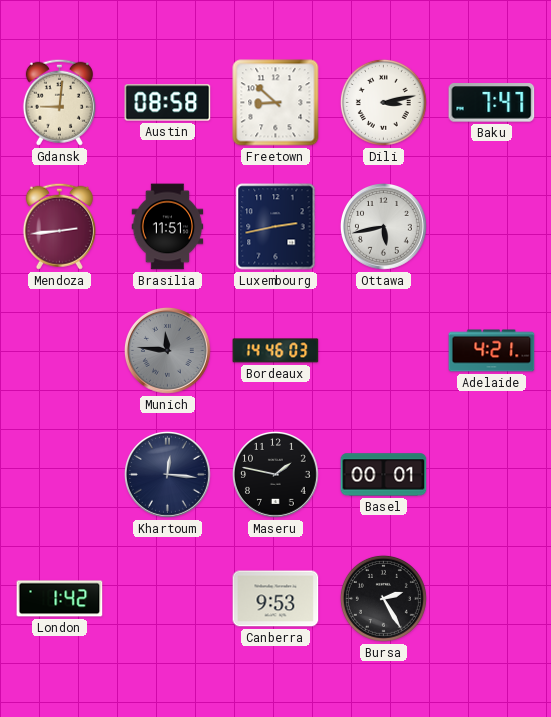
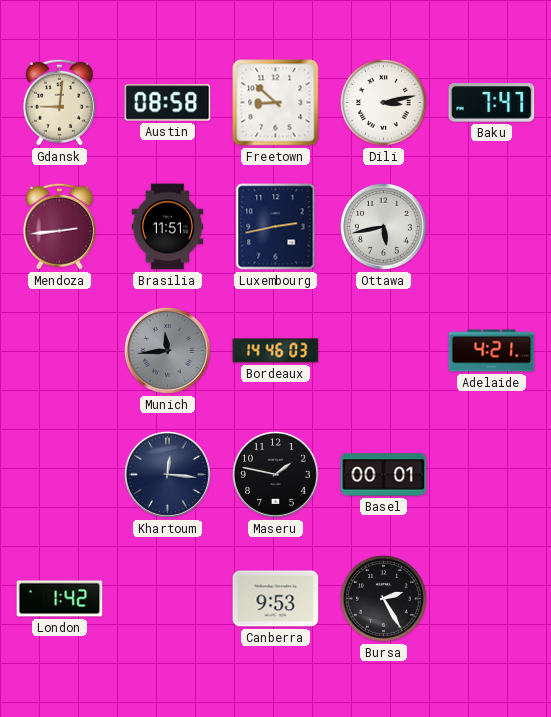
Munich: 11:46 -> 11:44
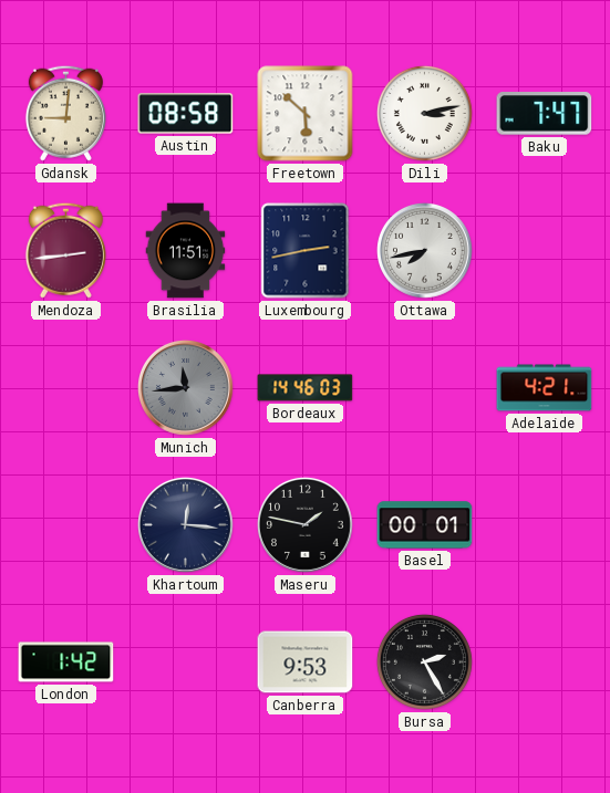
Freetown: 8:52 -> 5:52
Ottawa: 5:43 -> 7:43
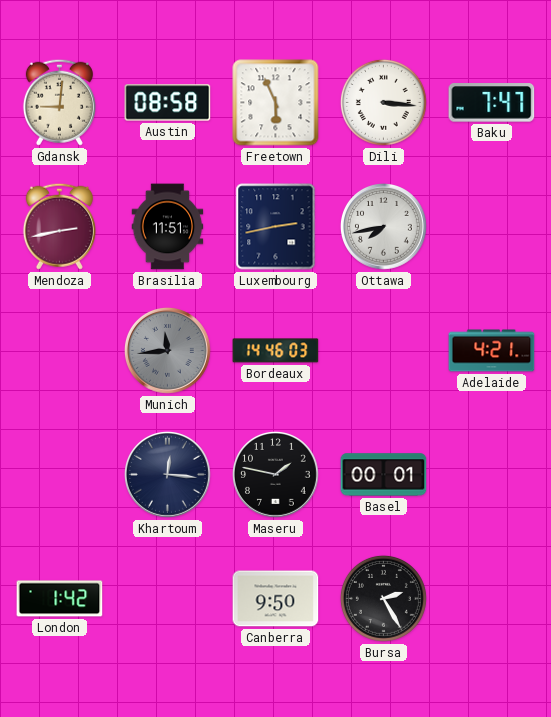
Freetown: 5:52 -> 5:56
Dili: 3:13 -> 3:16
Mendoza: 2:44 -> 2:43
Canberra: 9:53 -> 9:50
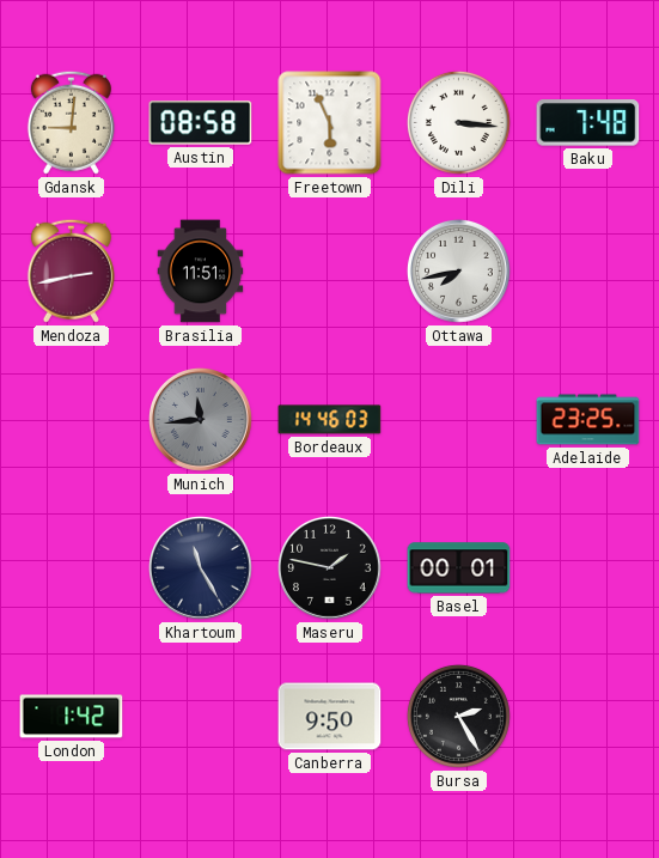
Baku: 7:47 -> 7:48
Luxembourg: 2:43 -> none
Adelaide: 4:21 -> 23:25
Khartoum: 12:16 -> 11:25
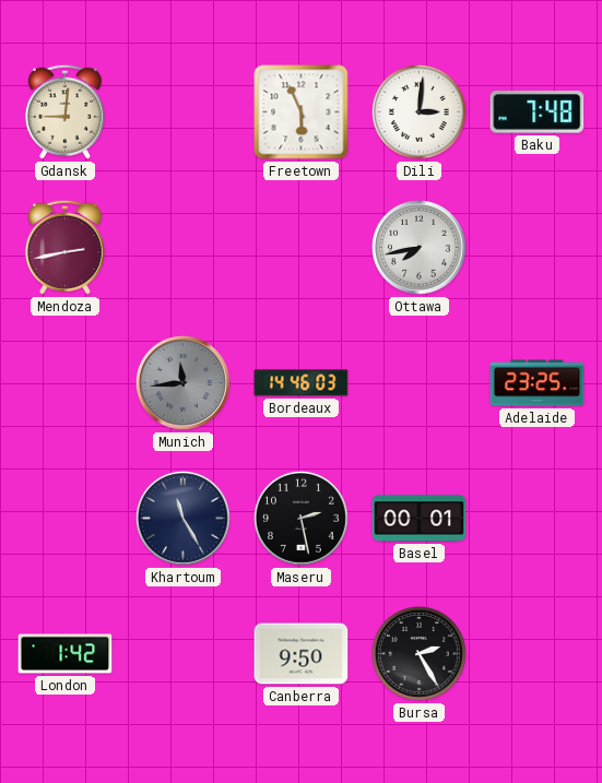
Austin: 08:58 -> none
Dili: 3:16 -> 3:01
Brasilia: 11:51 -> none
Maseru: 1:47 -> 2:28
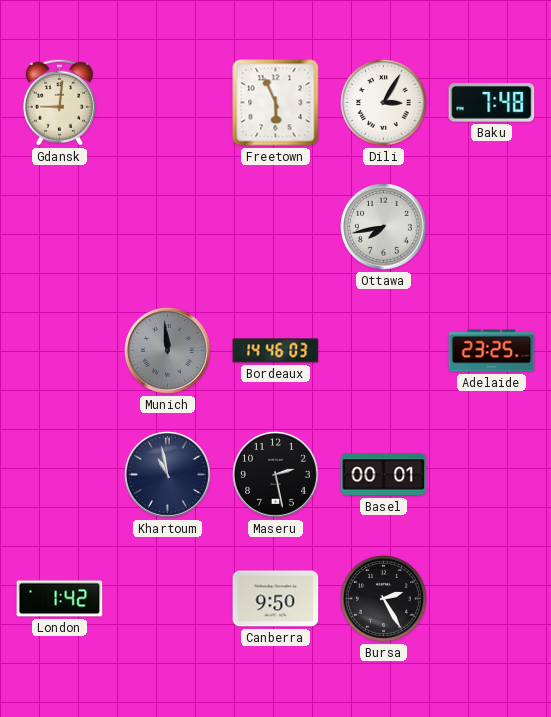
Dili: 3:01 -> 3:05
Mendoza: 2:43 -> none
Munich: 11:44 -> 11:59
Khartoum: 11:25 -> 10:58
